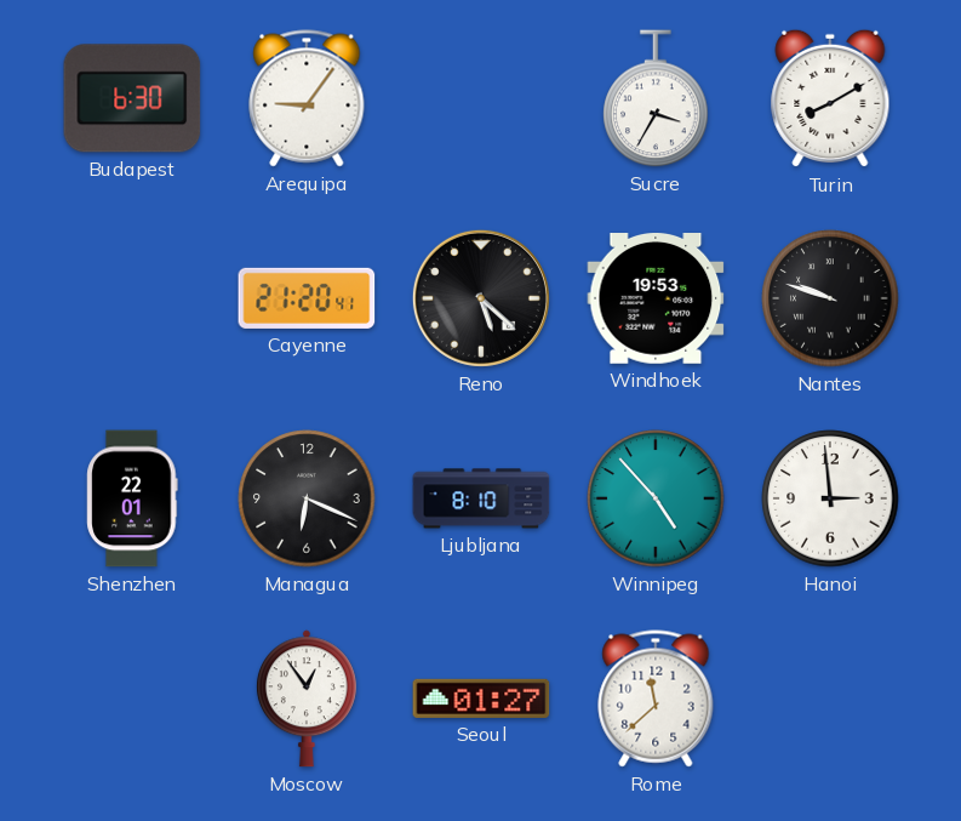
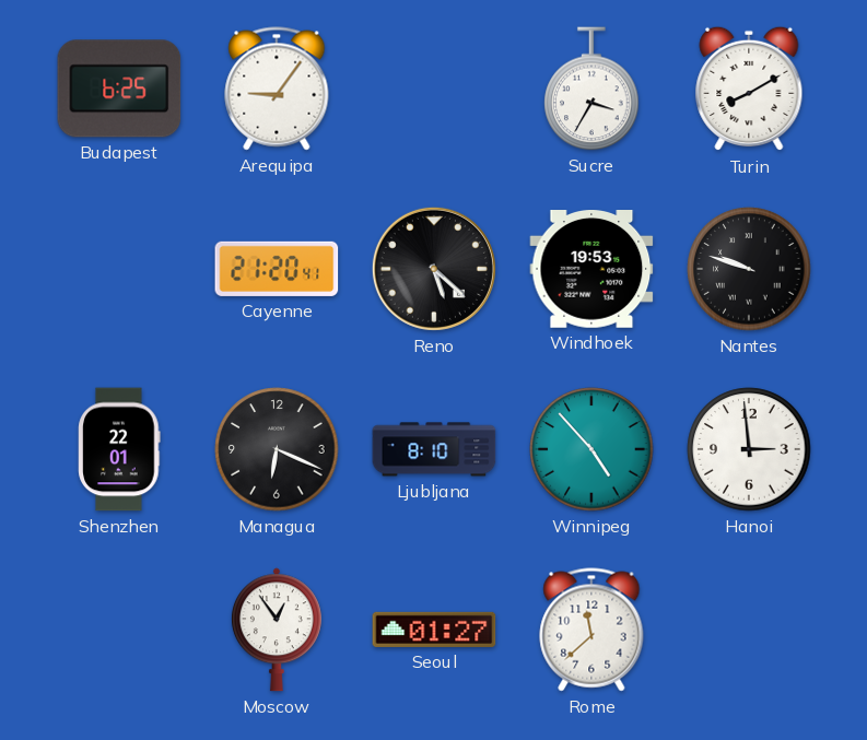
Budapest: 6:30 -> 6:25
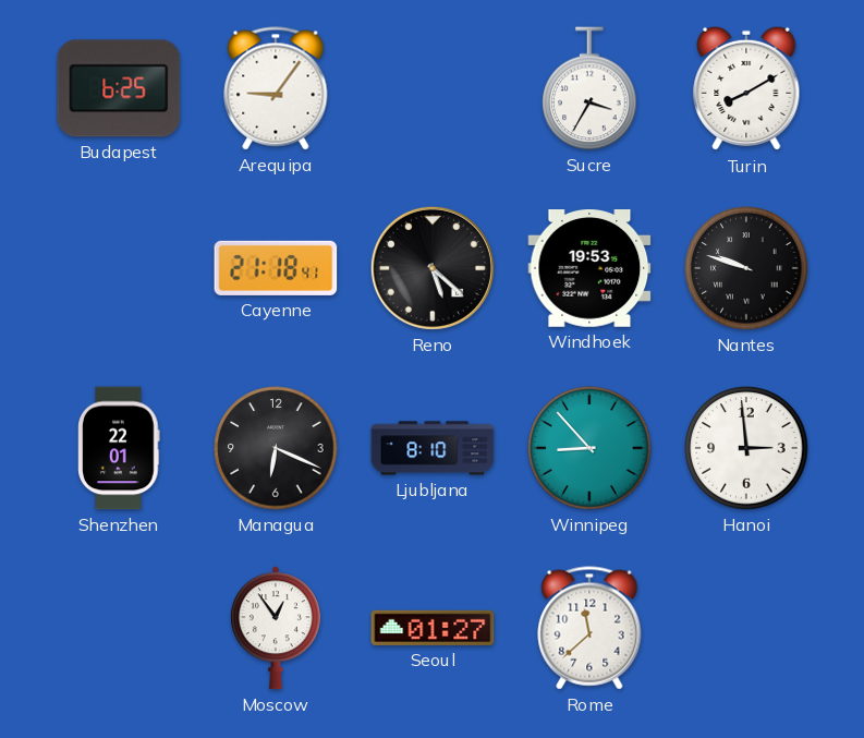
Cayenne: 21:20 -> 21:18
Winnipeg: 4:53 -> 8:53
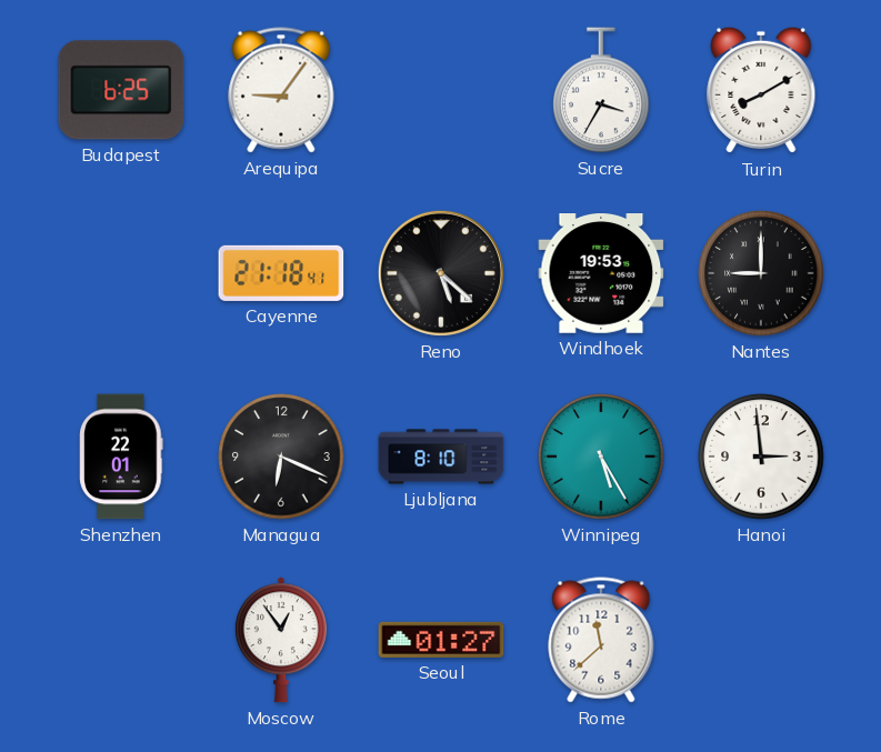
Nantes: 9:48 -> 9:00
Winnipeg: 8:53 -> 5:25
